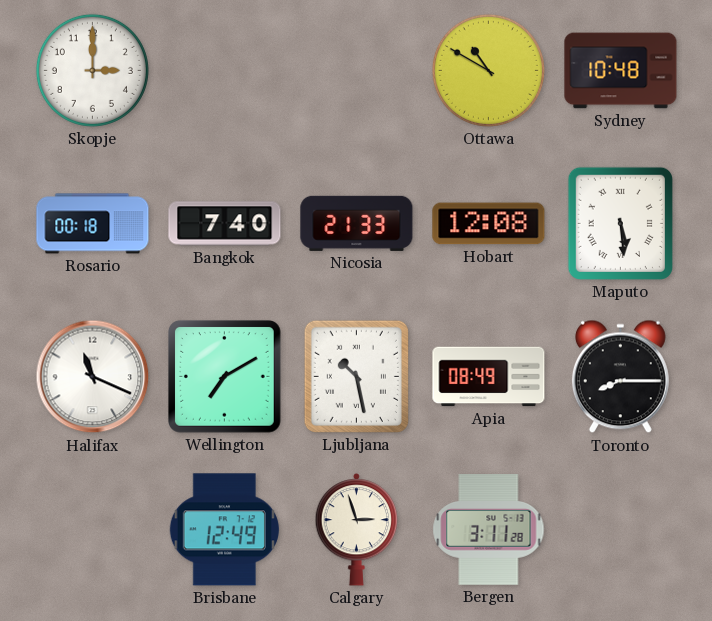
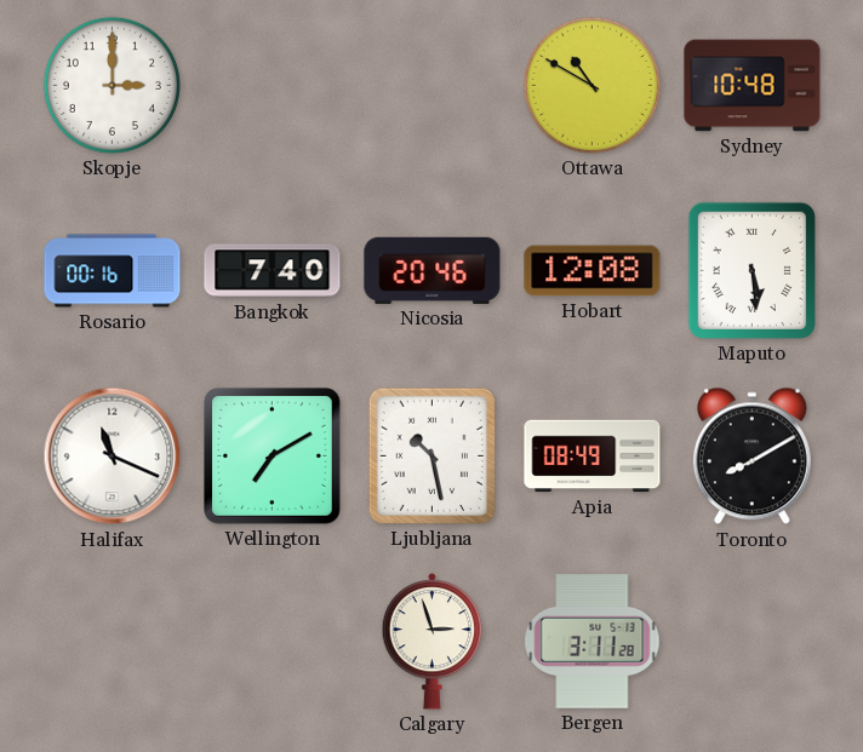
Rosario: 00:18 -> 00:16
Nicosia: 21:33 -> 20:46
Toronto: 8:15 -> 8:10
Brisbane: 12:49 -> none
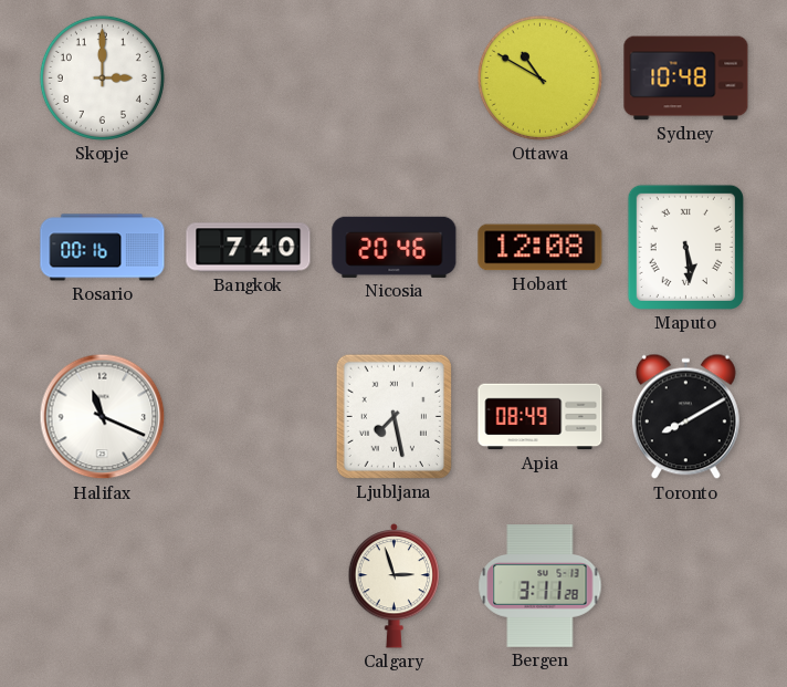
Wellington: 7:10 -> none
Ljubljana: 10:28 -> 7:28
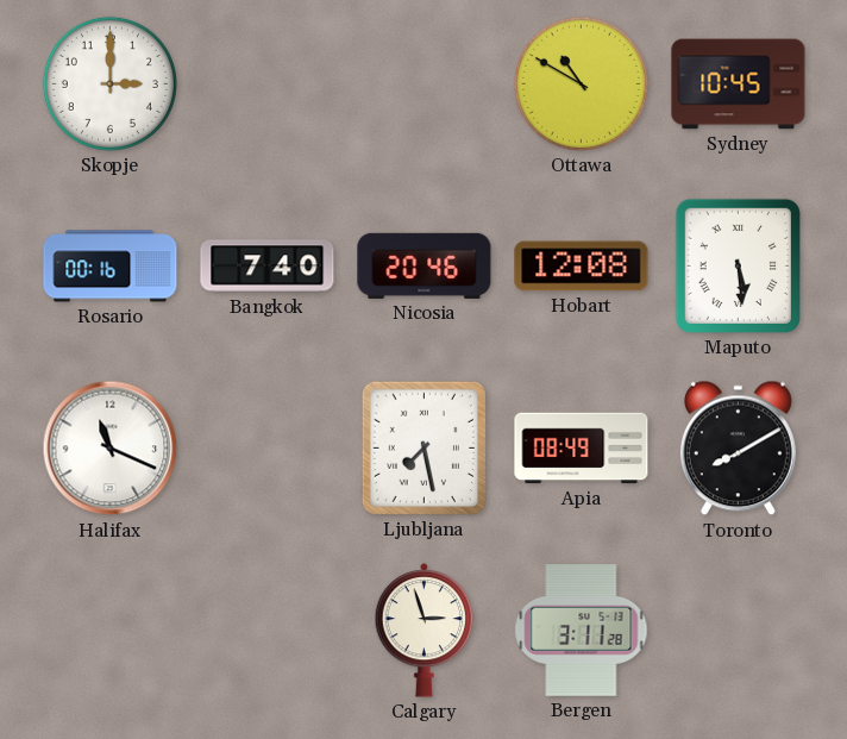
Sydney: 10:48 -> 10:45
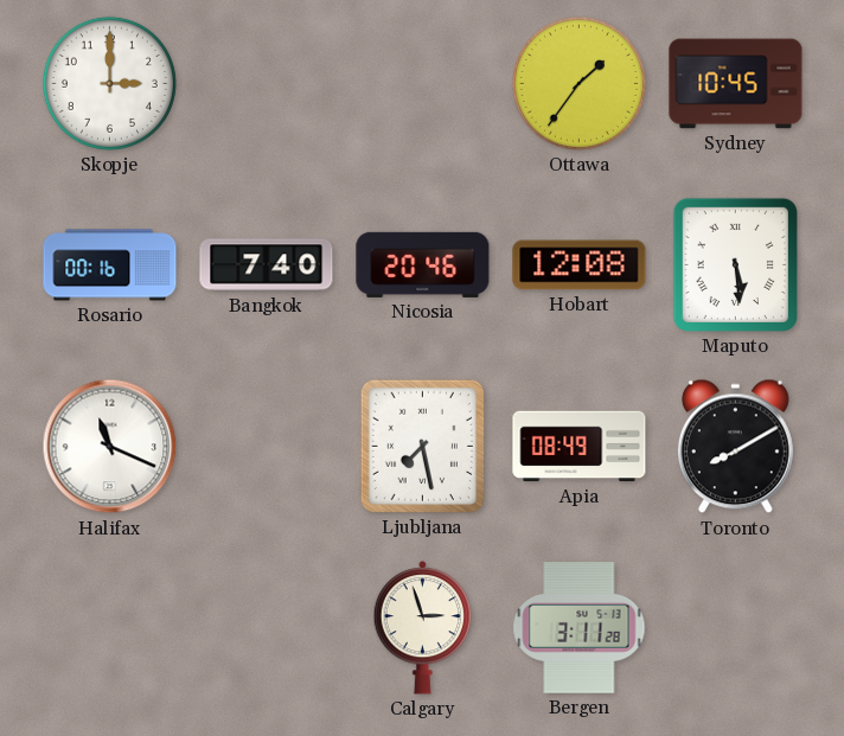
Ottawa: 10:50 -> 1:36
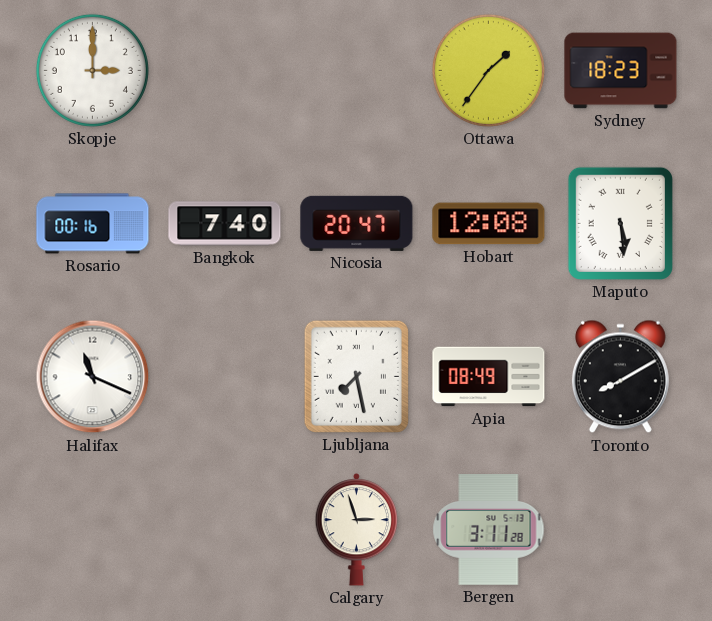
Sydney: 10:45 -> 18:23
Nicosia: 20:46 -> 20:47
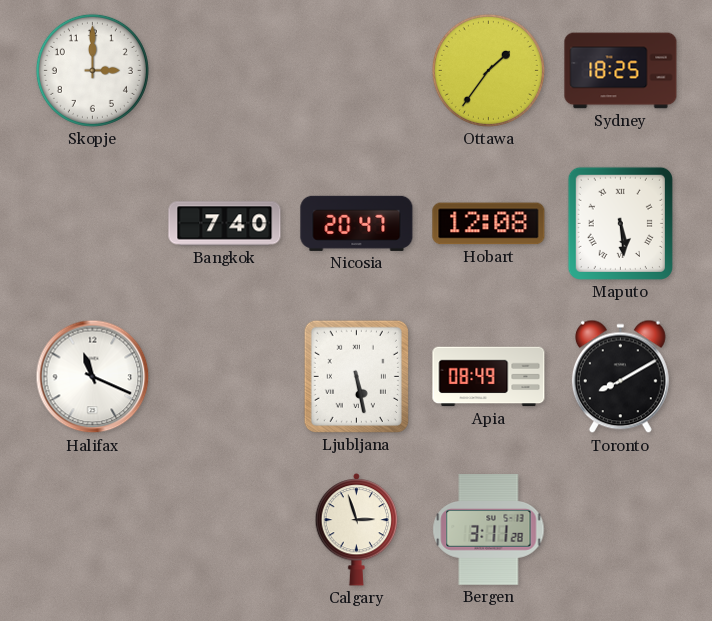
Sydney: 18:23 -> 18:25
Rosario: 00:16 -> none
Ljubljana: 7:28 -> 5:28
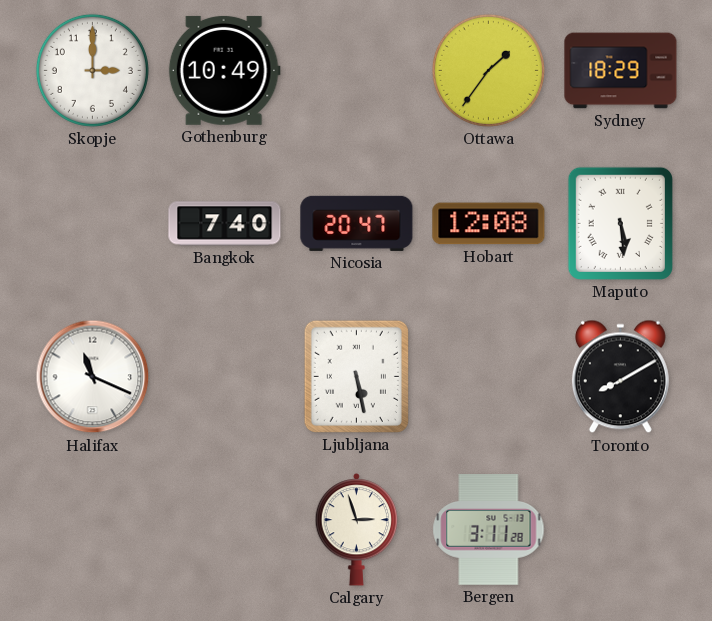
Gothenburg: none -> 10:49
Sydney: 18:25 -> 18:29
Apia: 08:49 -> none
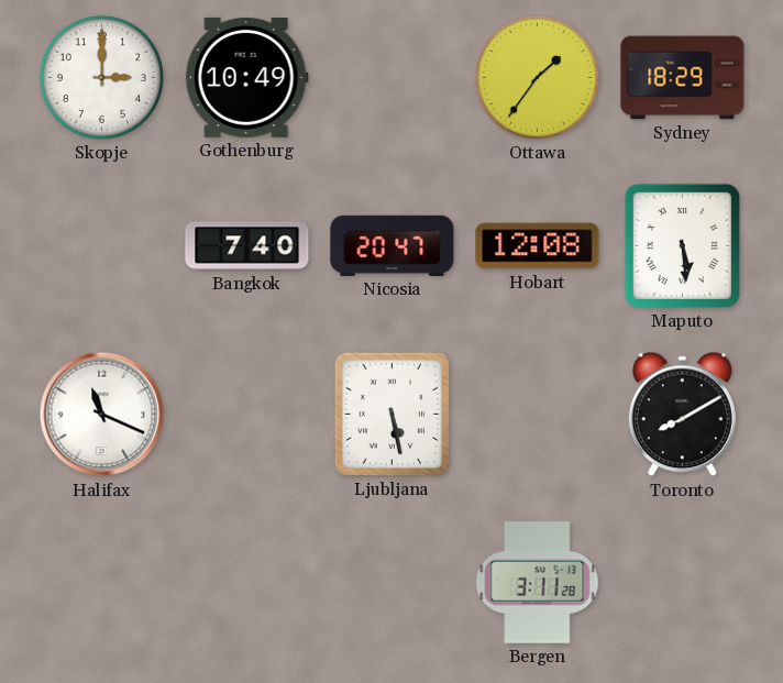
Calgary: 2:57 -> none
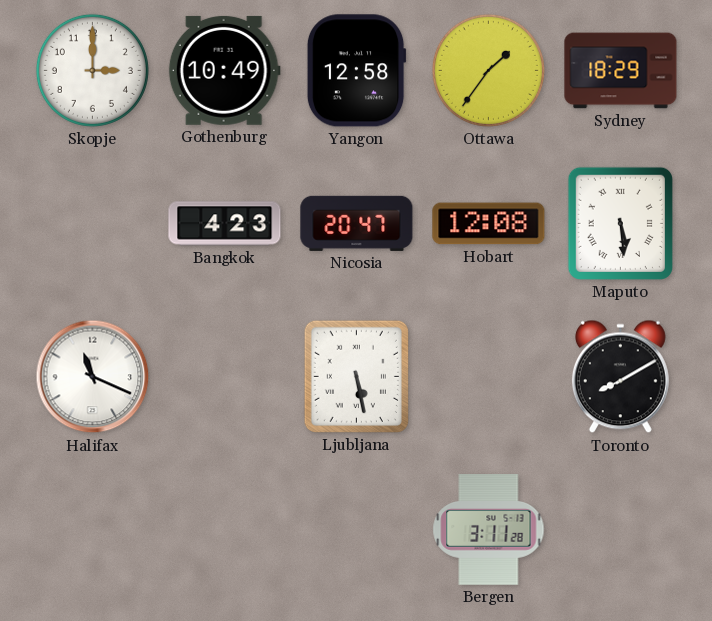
Yangon: none -> 12:58
Bangkok: 7:40 -> 4:23
